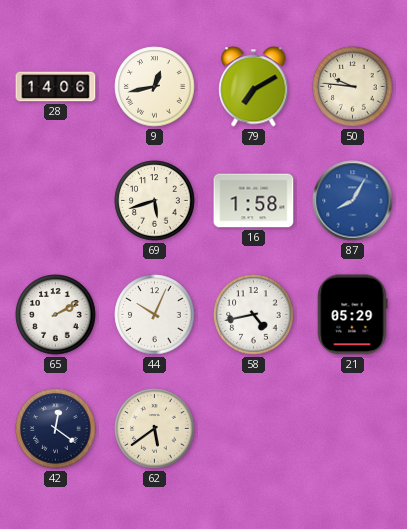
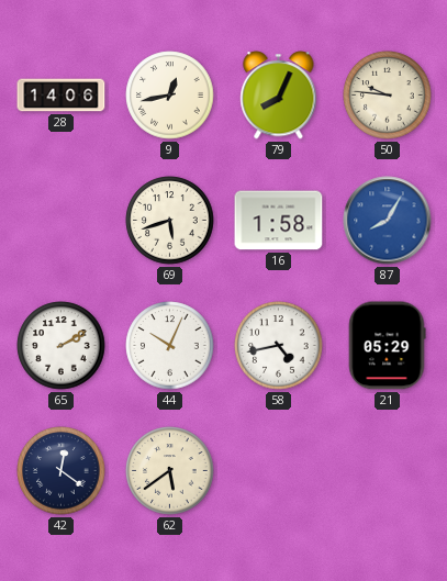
79: 7:10 -> 8:04
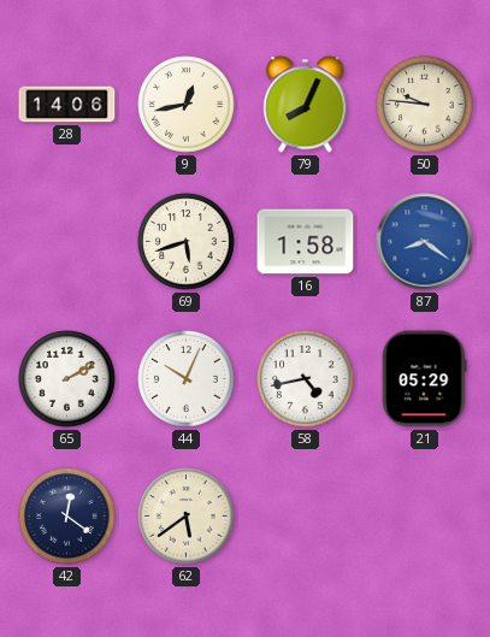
87: 8:05 -> 8:21
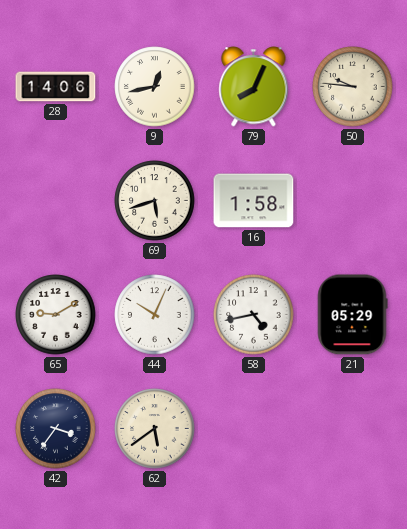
87: 8:21 -> none
65: 2:10 -> 9:10
42: 12:21 -> 3:36
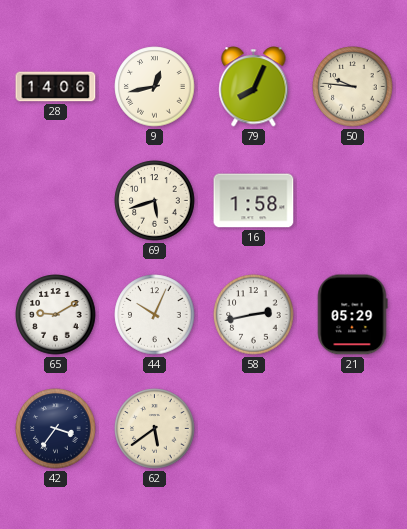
58: 4:43 -> 2:43
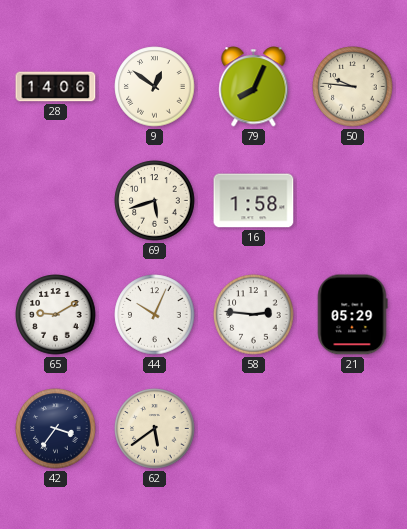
9: 12:43 -> 12:51
58: 2:43 -> 2:46
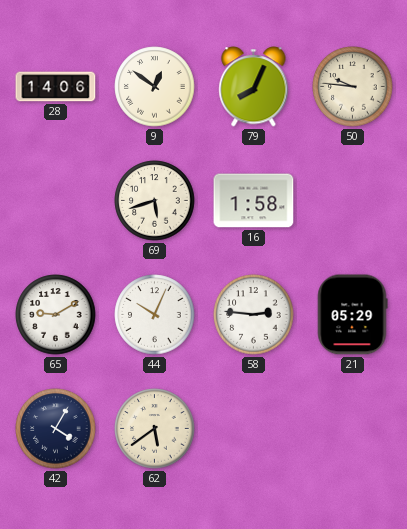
42: 3:36 -> 4:05
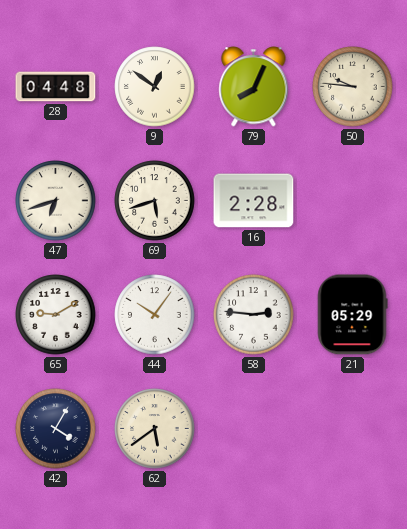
28: 14:06 -> 04:48
47: none -> 6:42
16: 1:58 -> 2:28
44: 10:04 -> 10:06
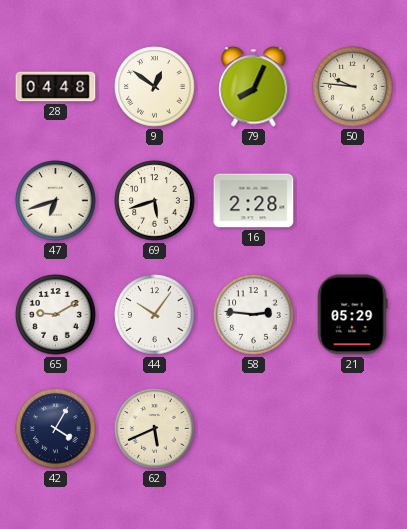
62: 5:39 -> 5:41
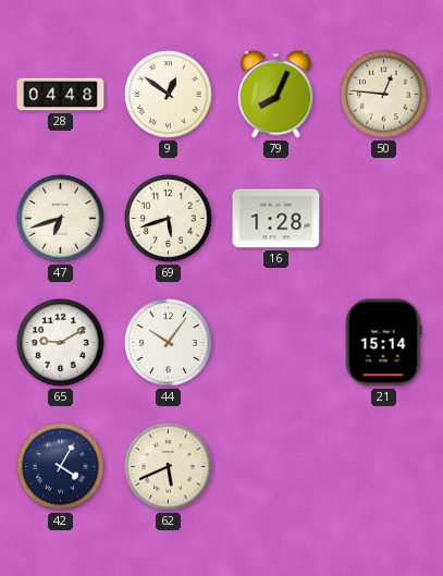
50: 9:46 -> 12:46
16: 2:28 -> 1:28
58: 2:46 -> none
21: 05:29 -> 15:14
